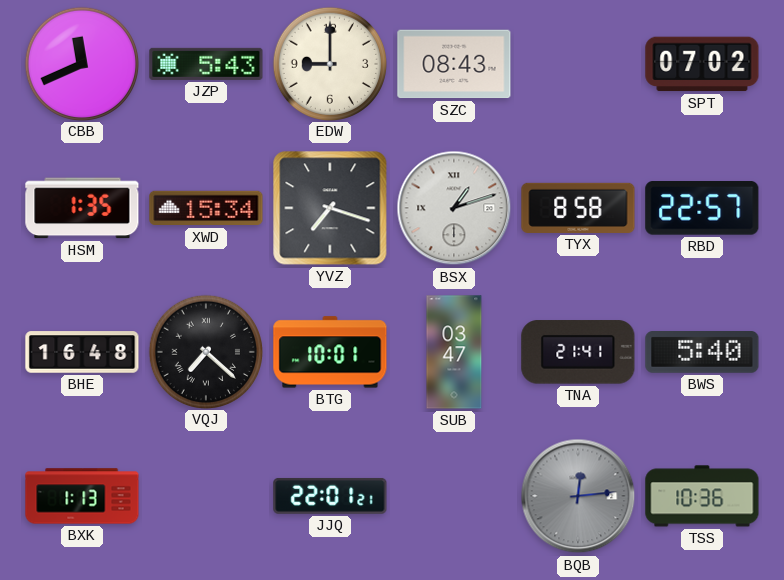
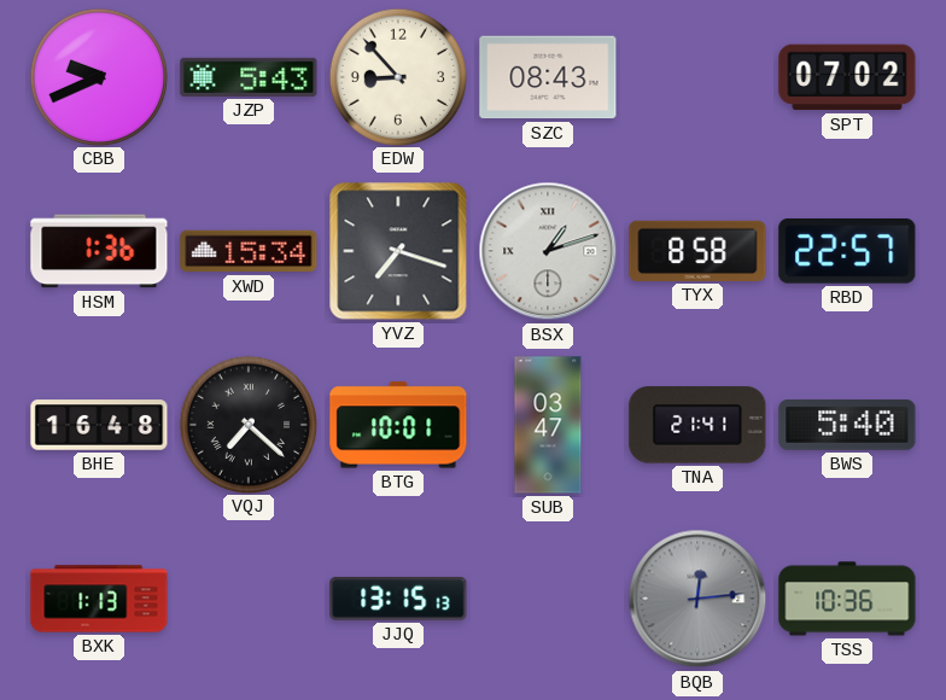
CBB: 11:41 -> 9:41
EDW: 9:00 -> 8:53
HSM: 1:35 -> 1:36
JJQ: 22:01 -> 13:15
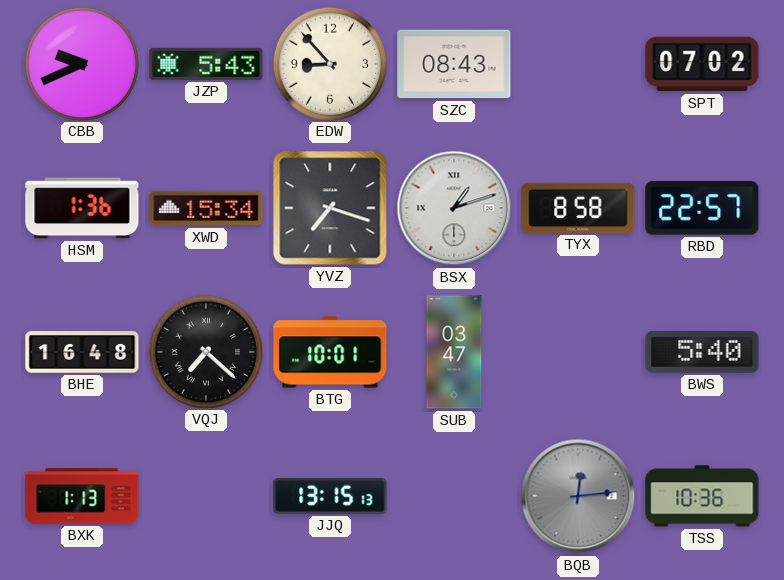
TNA: 21:41 -> none
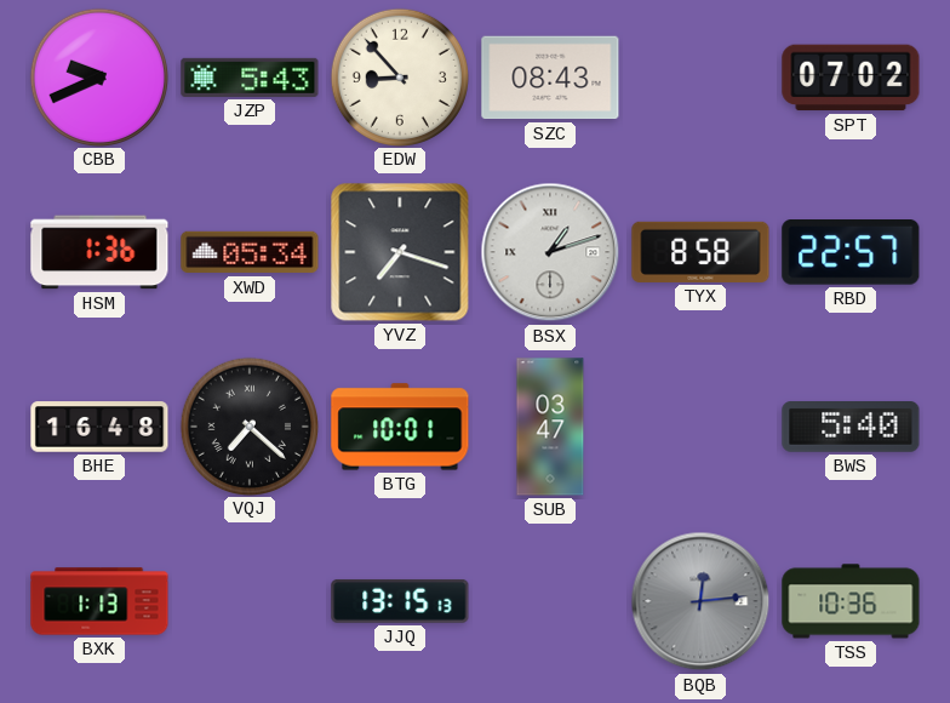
XWD: 15:34 -> 05:34
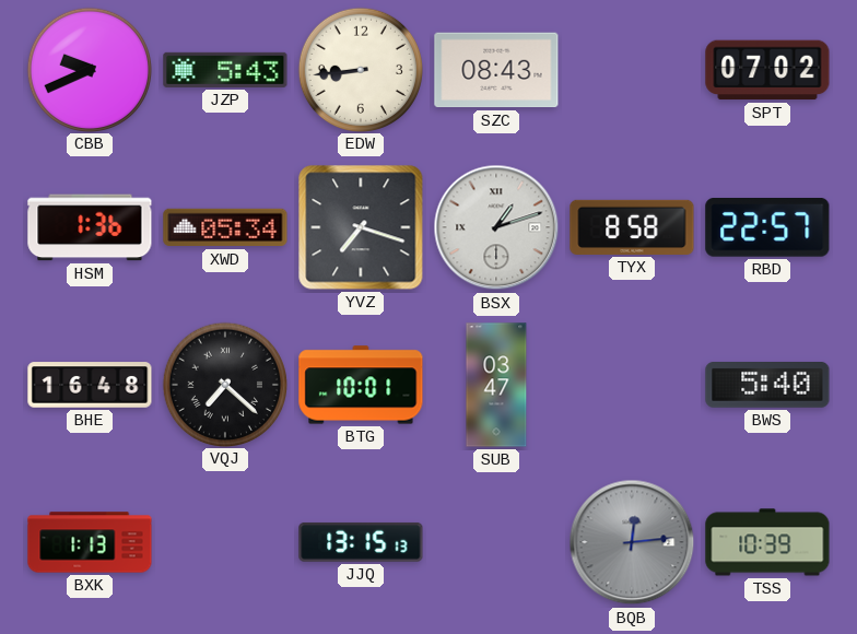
EDW: 8:53 -> 8:44
TSS: 10:36 -> 10:39
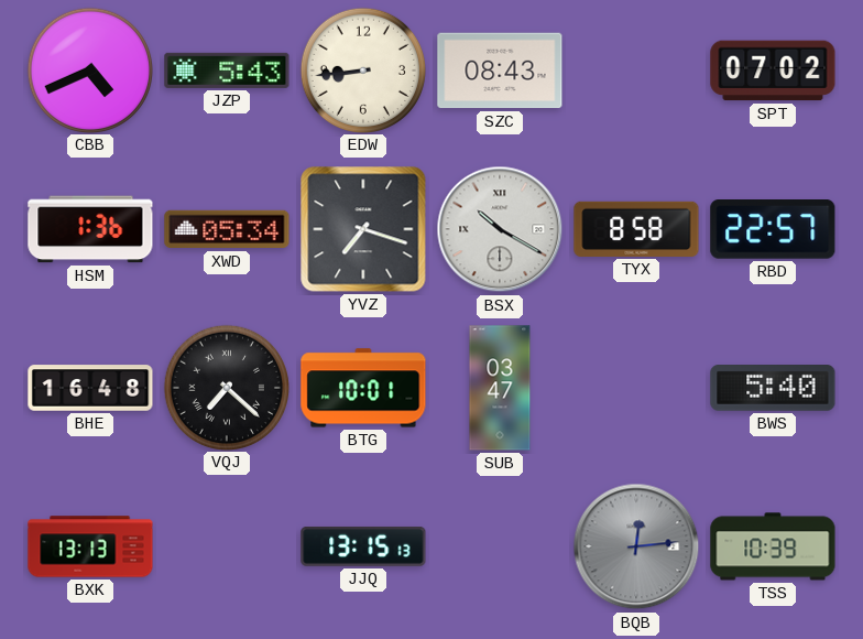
CBB: 9:41 -> 4:41
BSX: 1:12 -> 10:20
BXK: 1:13 -> 13:13
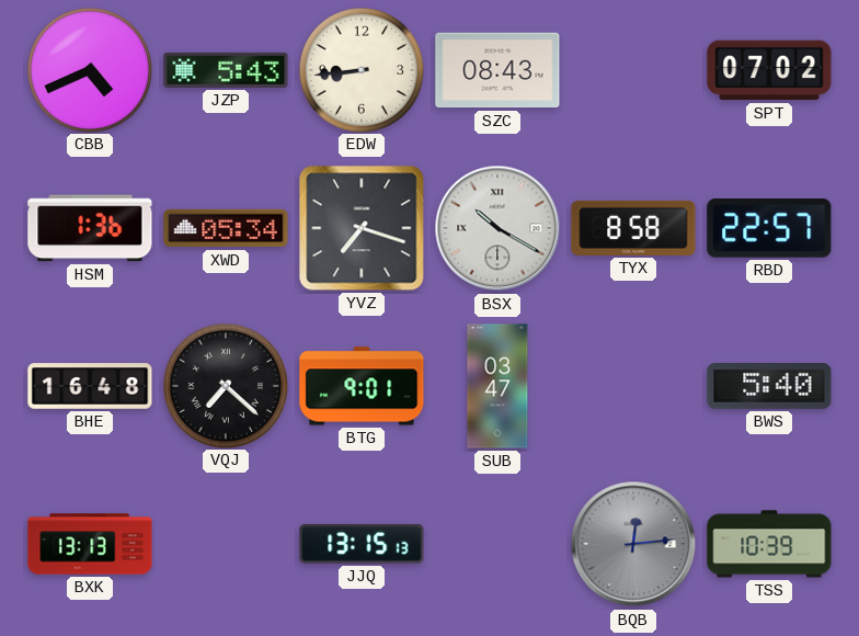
BTG: 10:01 -> 9:01
